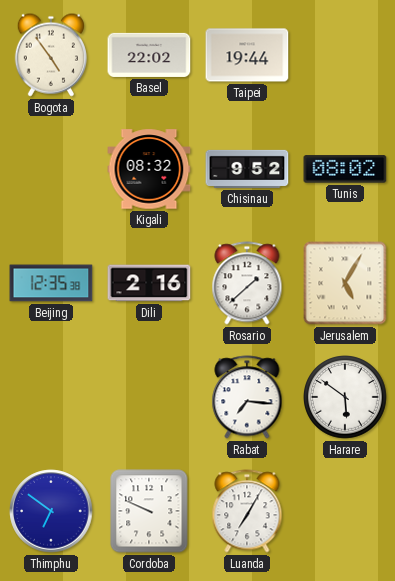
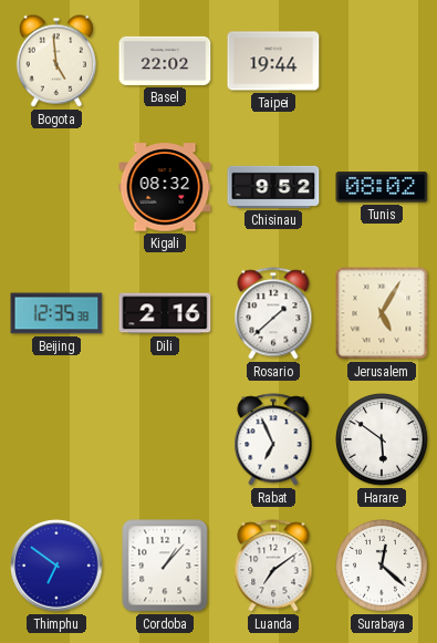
Bogota: 4:54 -> 4:59
Rabat: 7:16 -> 6:56
Cordoba: 9:49 -> 1:07
Luanda: 7:05 -> 7:09
Surabaya: none -> 12:22
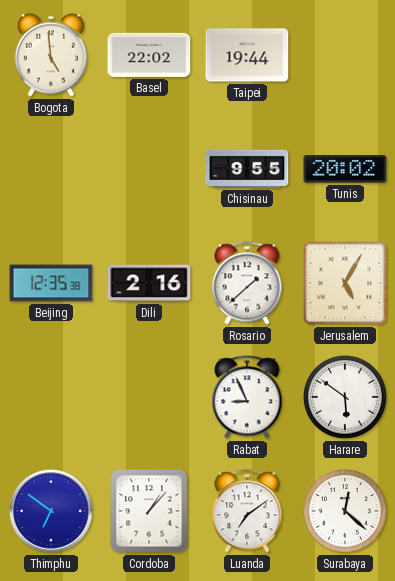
Kigali: 08:32 -> none
Chisinau: 9:52 -> 9:55
Tunis: 08:02 -> 20:02
Rabat: 6:56 -> 8:56
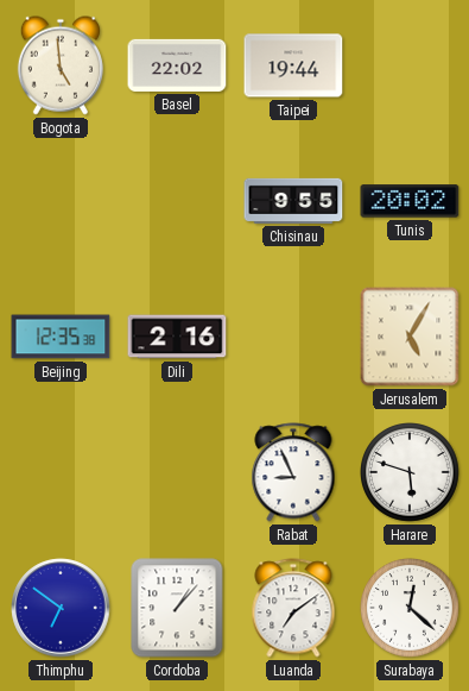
Rosario: 1:38 -> none
Harare: 5:51 -> 5:48
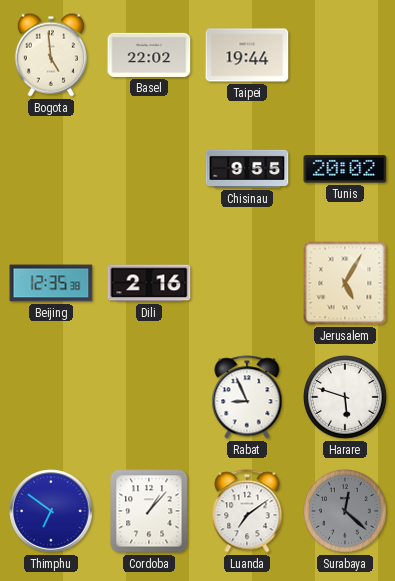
Surabaya dial: white -> grey
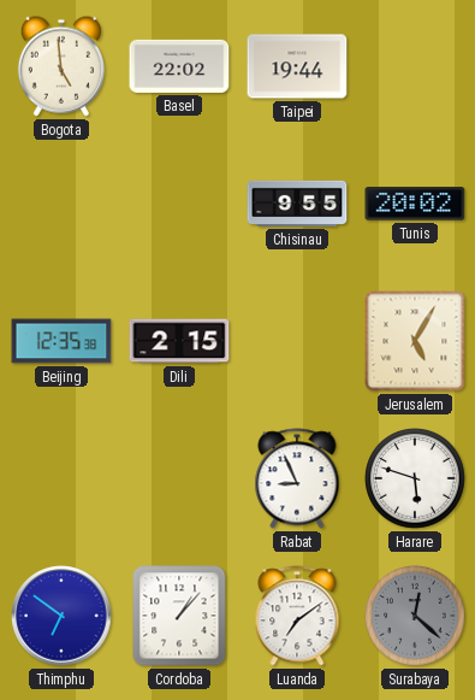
Dili: 2:16 -> 2:15
